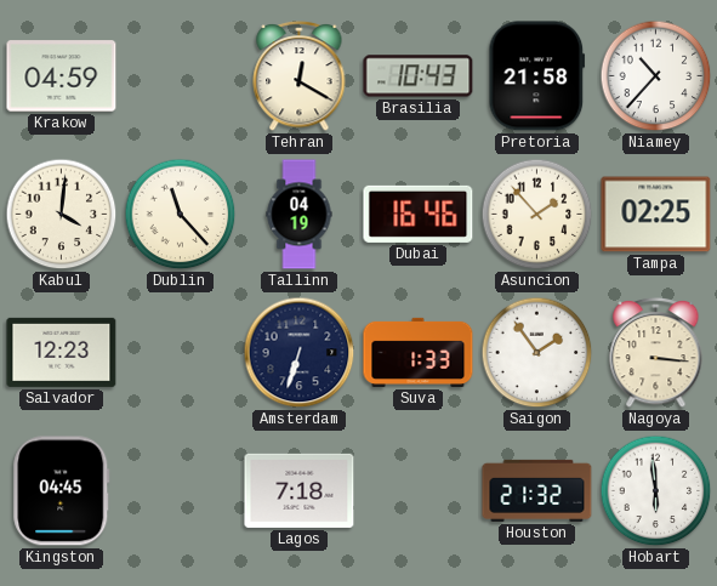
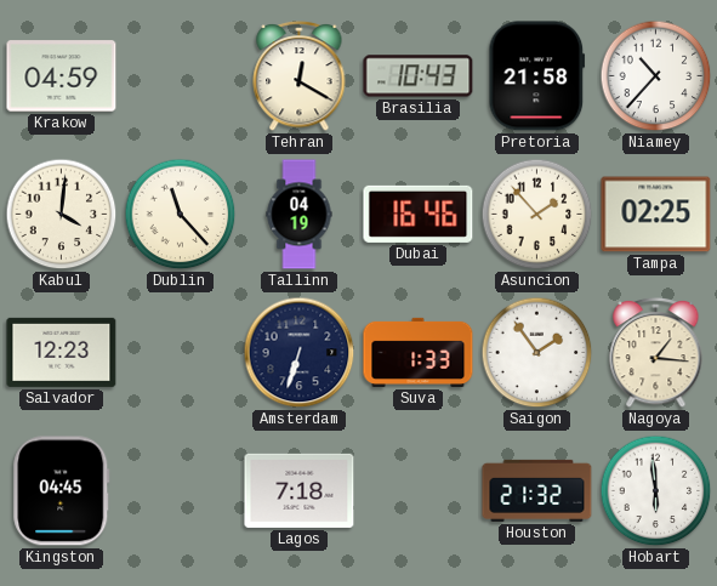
Nagoya: 3:16 -> 1:16
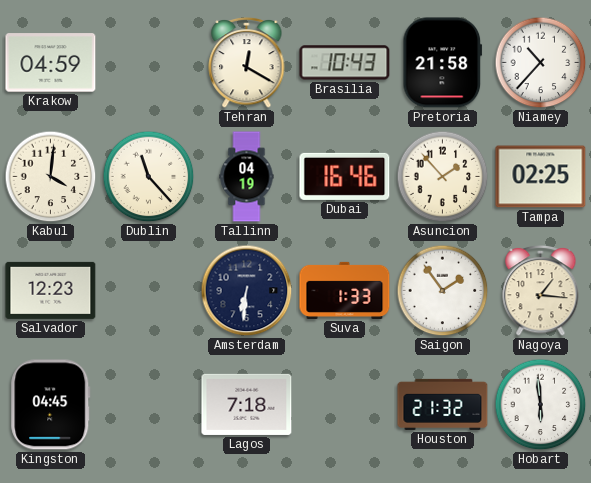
Amsterdam: 6:33 -> 6:31
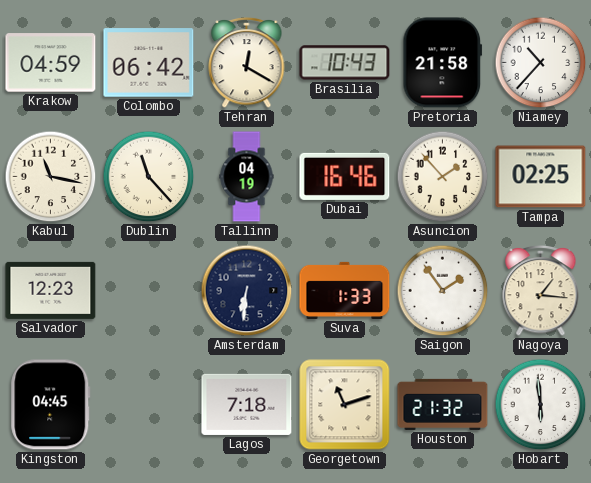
Colombo: none -> 06:42
Kabul: 4:01 -> 11:17
Georgetown: none -> 11:12
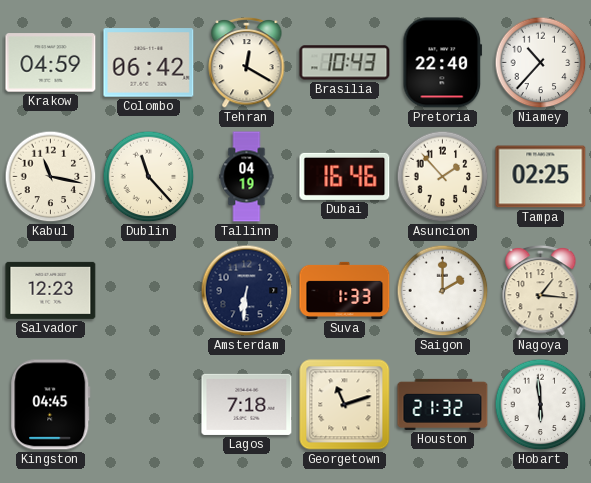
Pretoria: 21:58 -> 22:40
Saigon: 1:54 -> 2:00
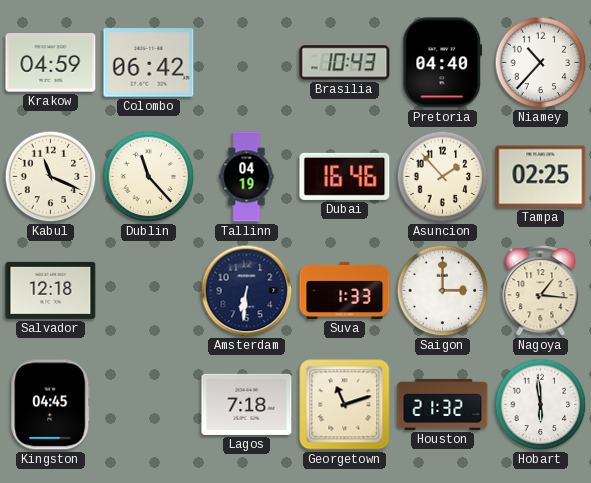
Tehran: 12:20 -> none
Pretoria: 22:40 -> 04:40
Kabul: 11:17 -> 11:19
Salvador: 12:23 -> 12:18
Saigon: 2:00 -> 3:00
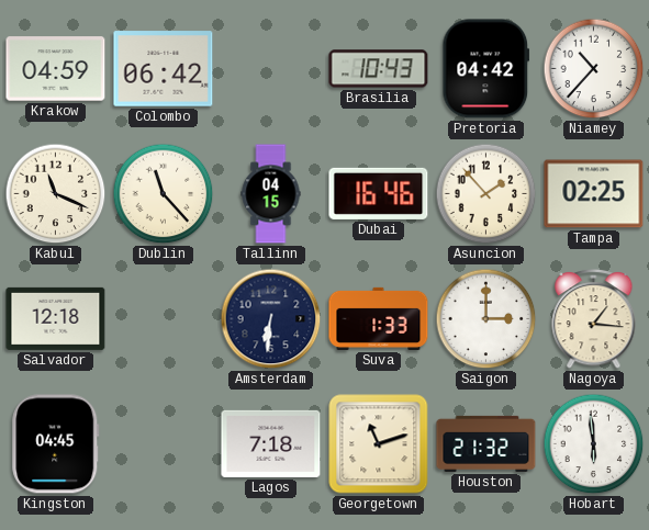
Pretoria: 04:40 -> 04:42
Tallinn: 04:19 -> 04:15
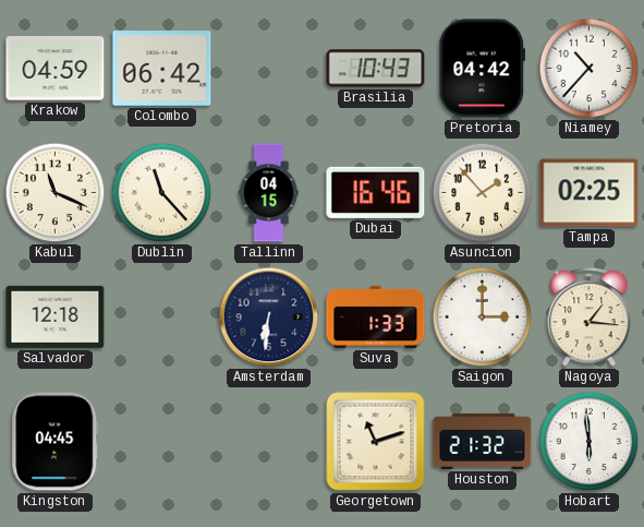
Lagos: 7:18 -> none
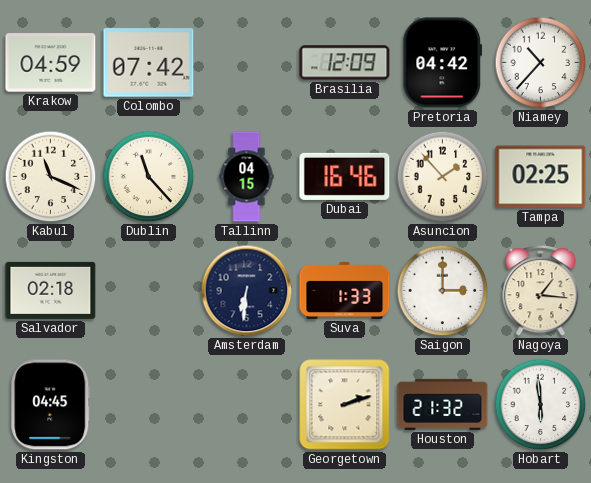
Colombo: 06:42 -> 07:42
Brasilia: 10:43 -> 12:09
Salvador: 12:18 -> 02:18
Georgetown: 11:12 -> 2:12
